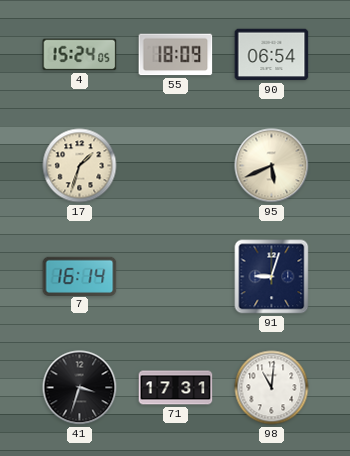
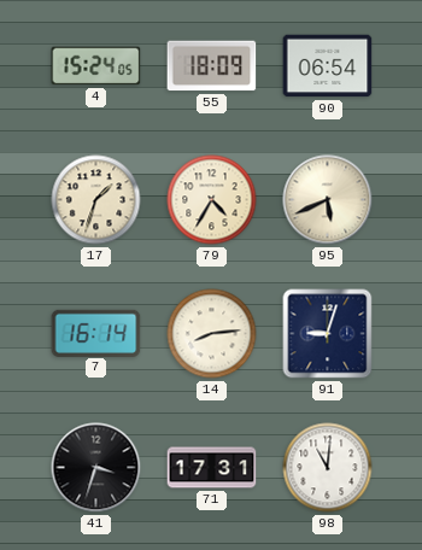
79: none -> 4:35
14: none -> 8:14
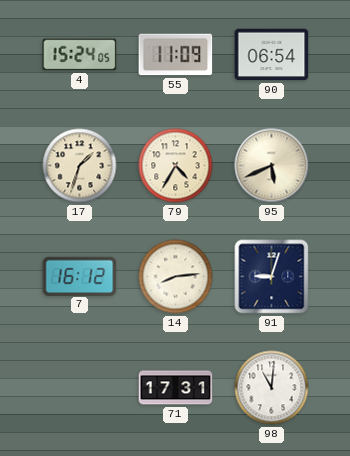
55: 18:09 -> 11:09
7: 16:14 -> 16:12
41: 3:33 -> none
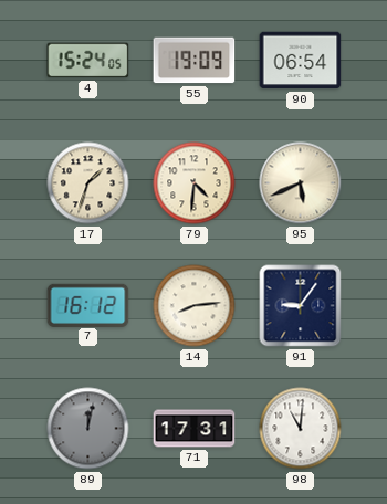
55: 11:09 -> 19:09
79: 4:35 -> 4:31
91: 9:03 -> 9:06
89: none -> 12:02
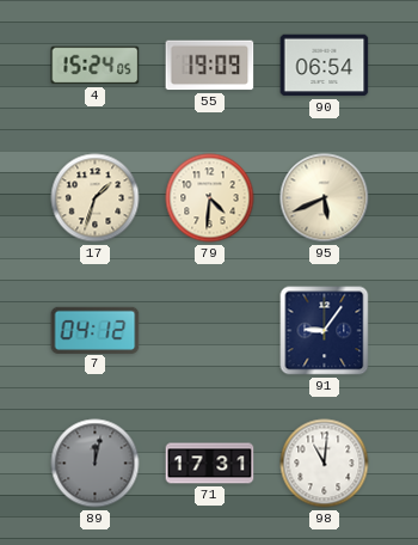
7: 16:12 -> 04:12
14: 8:14 -> none
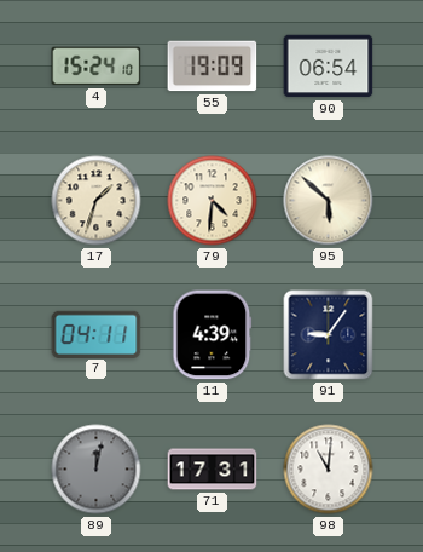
4: 15:24:05 -> 15:24:10
95: 5:41 -> 5:52
7: 04:12 -> 04:11
11: none -> 4:39
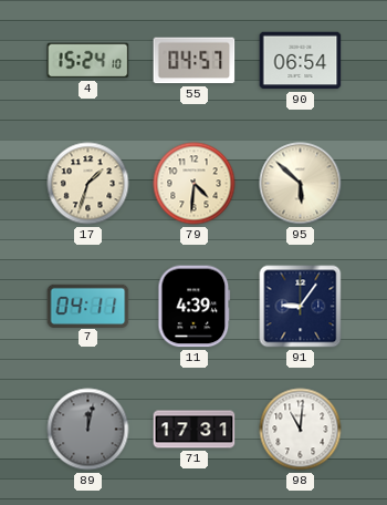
55: 19:09 -> 04:57
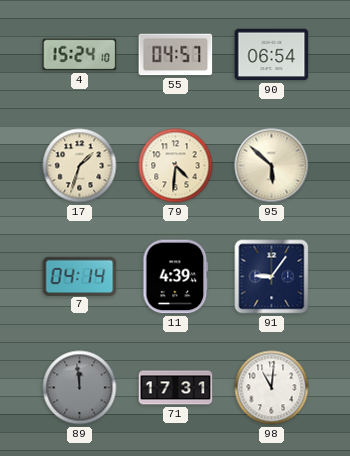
7: 04:11 -> 04:14
89: 12:02 -> 11:59
